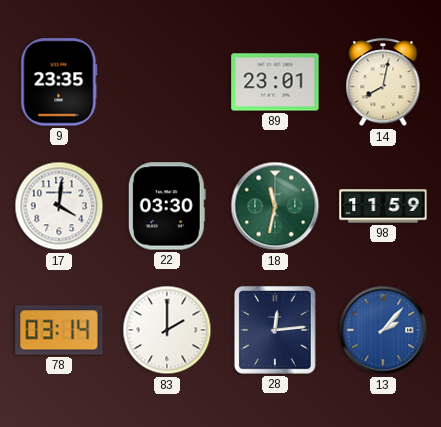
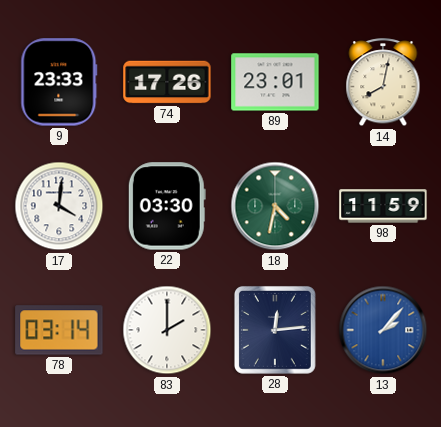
9: 23:35 -> 23:33
74: none -> 17:26
18: 11:32 -> 4:32
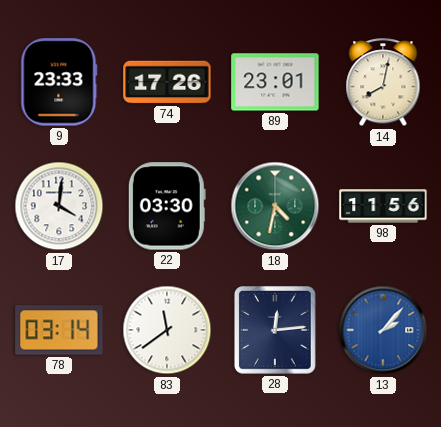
98: 11:59 -> 11:56
83: 2:00 -> 11:39
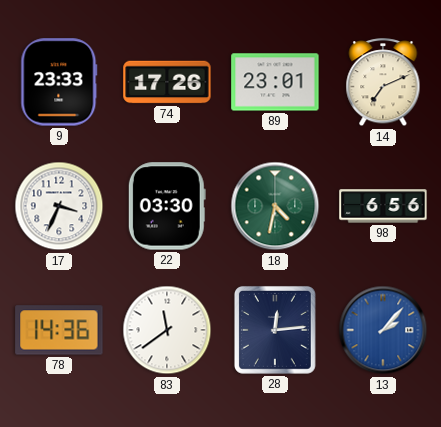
14: 8:02 -> 7:11
17: 4:01 -> 3:34
98: 11:56 -> 6:56
78: 03:14 -> 14:36
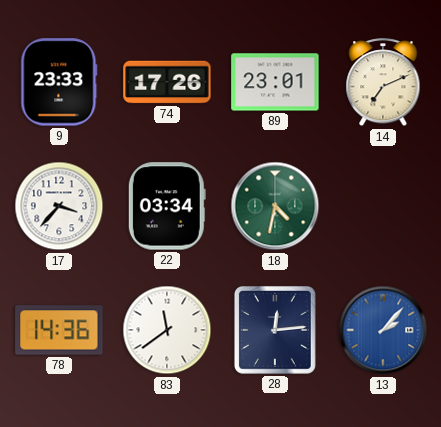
17: 3:34 -> 3:37
22: 03:30 -> 03:34
98: 6:56 -> none
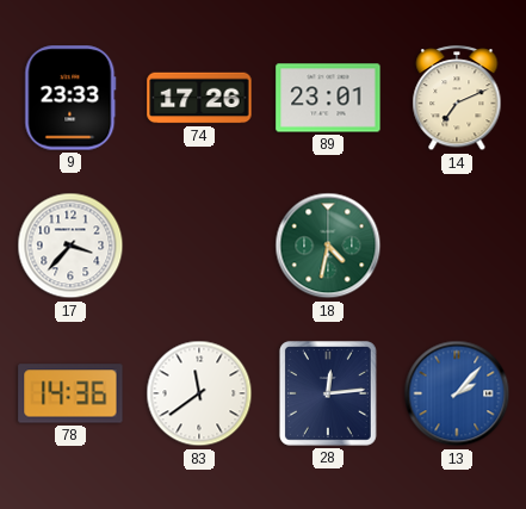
22: 03:34 -> none
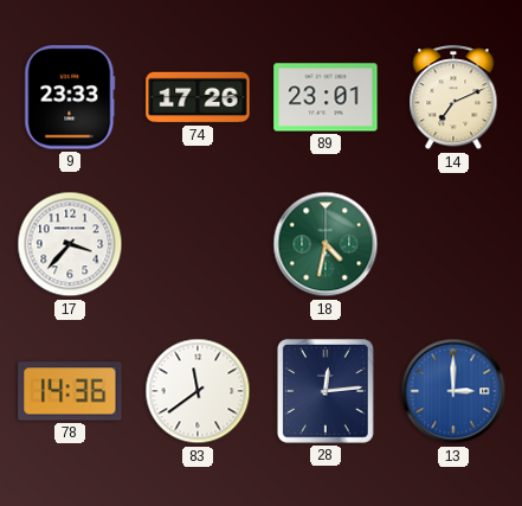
13: 2:07 -> 3:00
